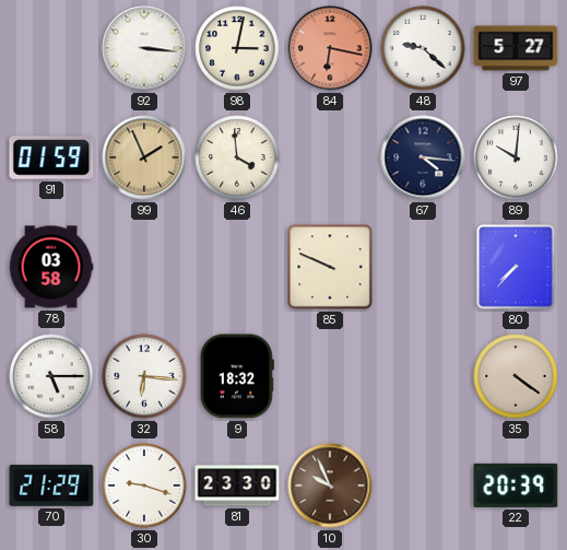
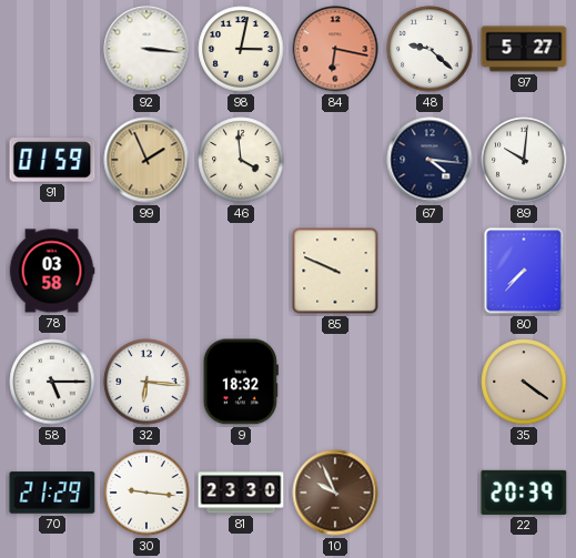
30: 9:18 -> 9:16
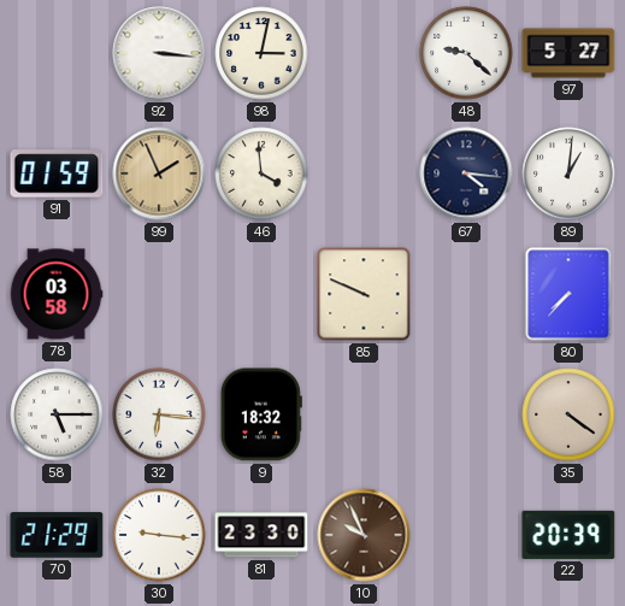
84: 6:17 -> none
89: 10:01 -> 1:01
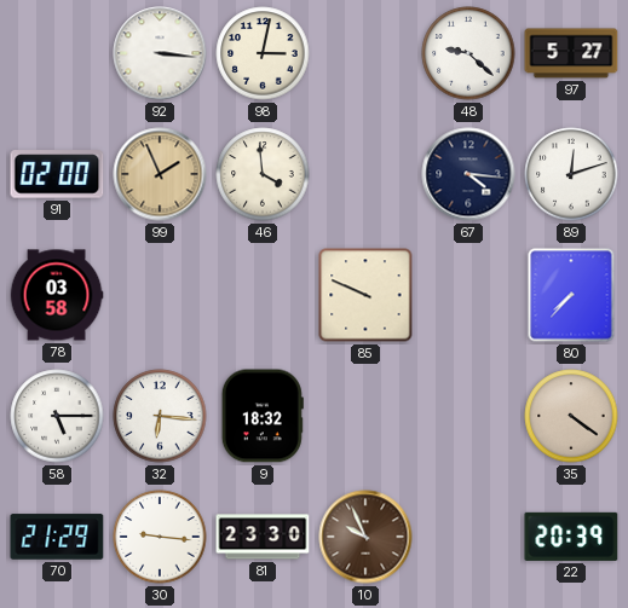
91: 01:59 -> 02:00
89: 1:01 -> 12:12
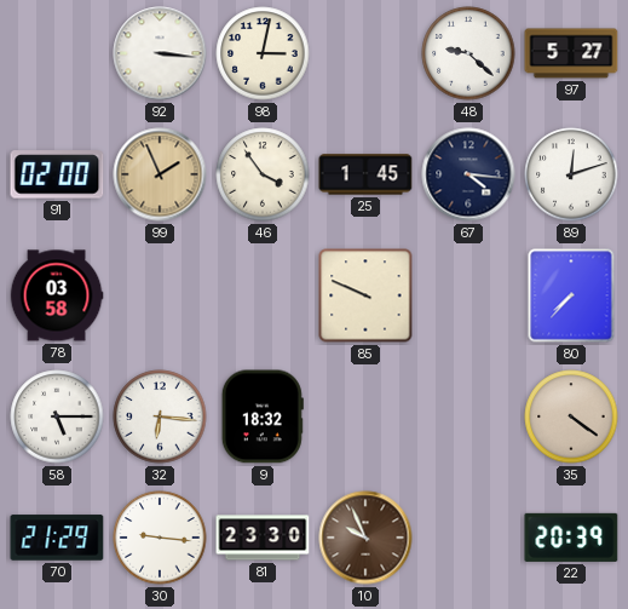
46: 3:59 -> 3:54
25: none -> 1:45
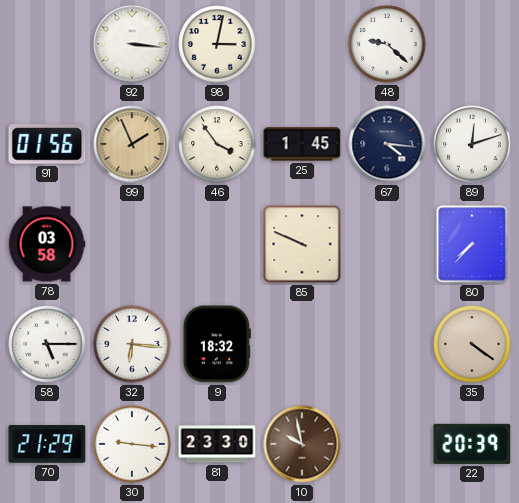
97: 5:27 -> none
91: 02:00 -> 01:56
10: 9:56 -> 9:58
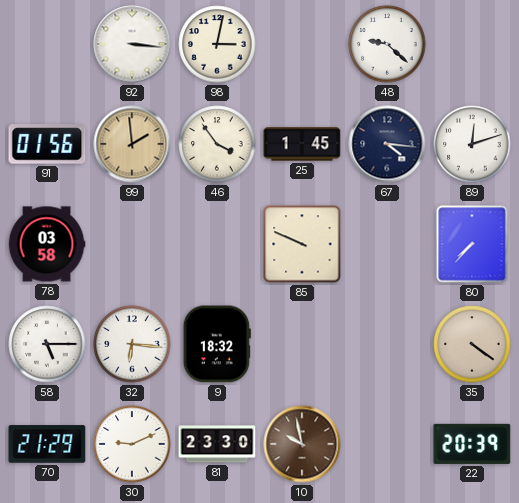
99: 1:56 -> 1:59
30: 9:16 -> 9:11
